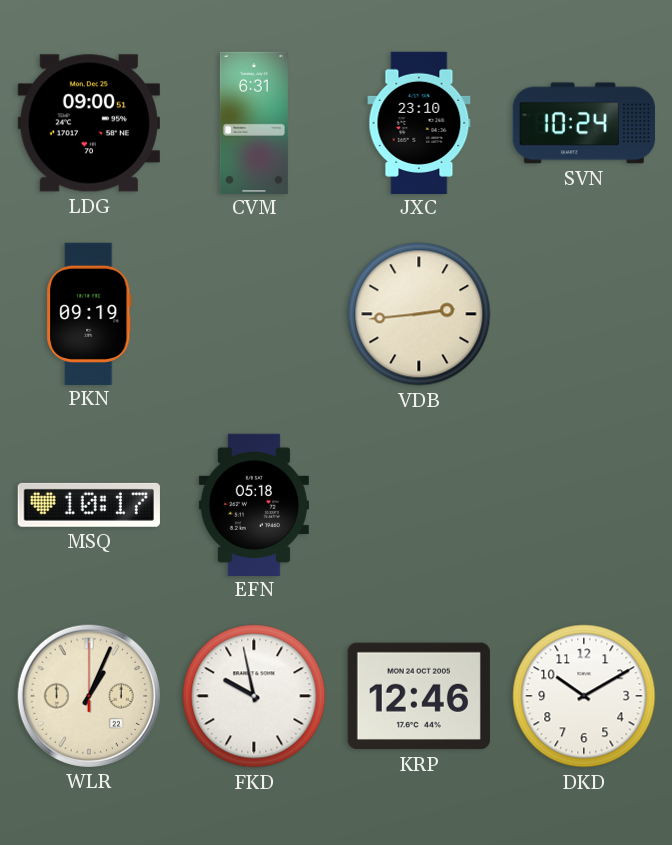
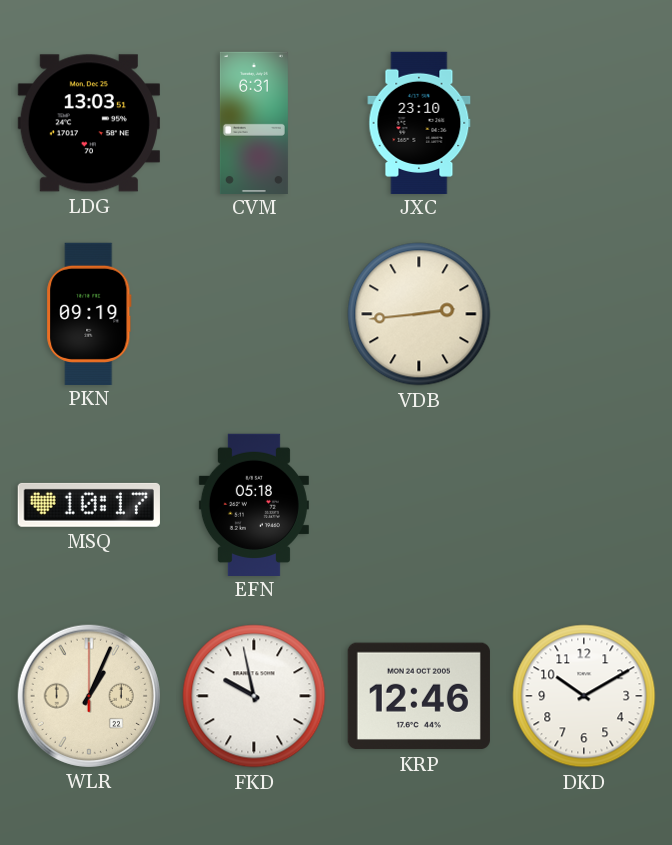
LDG: 09:00 -> 13:03
SVN: 10:24 -> none
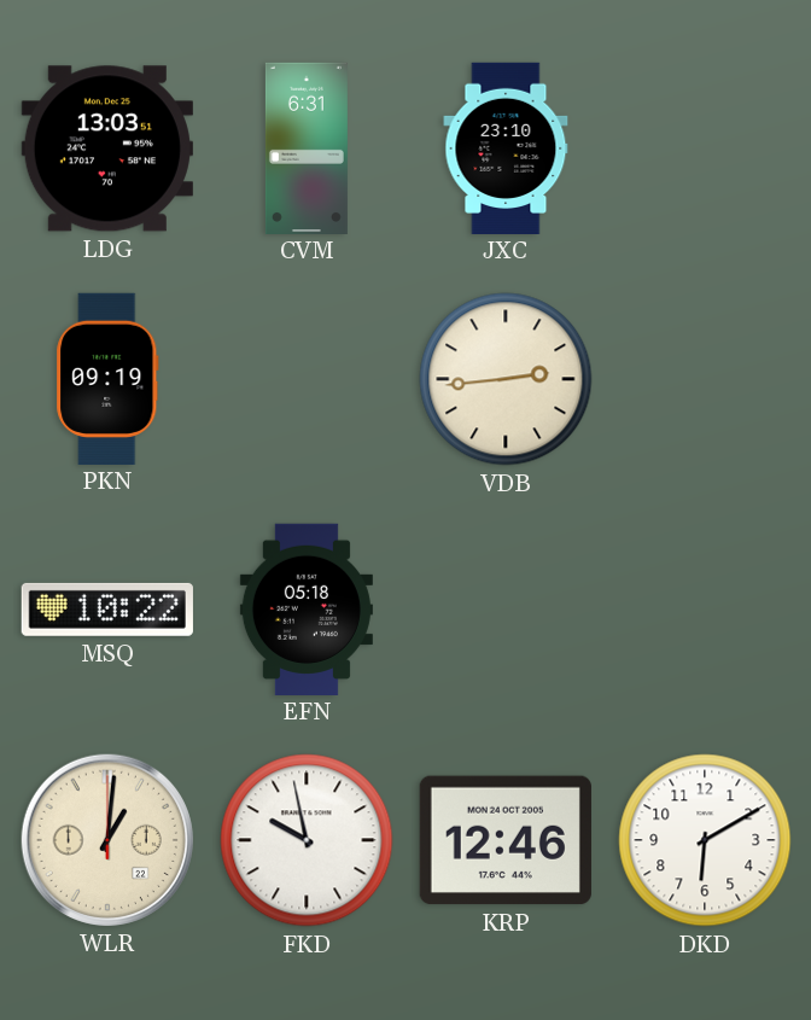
MSQ: 10:17 -> 10:22
WLR: 1:04 -> 1:01
DKD: 10:10 -> 6:10
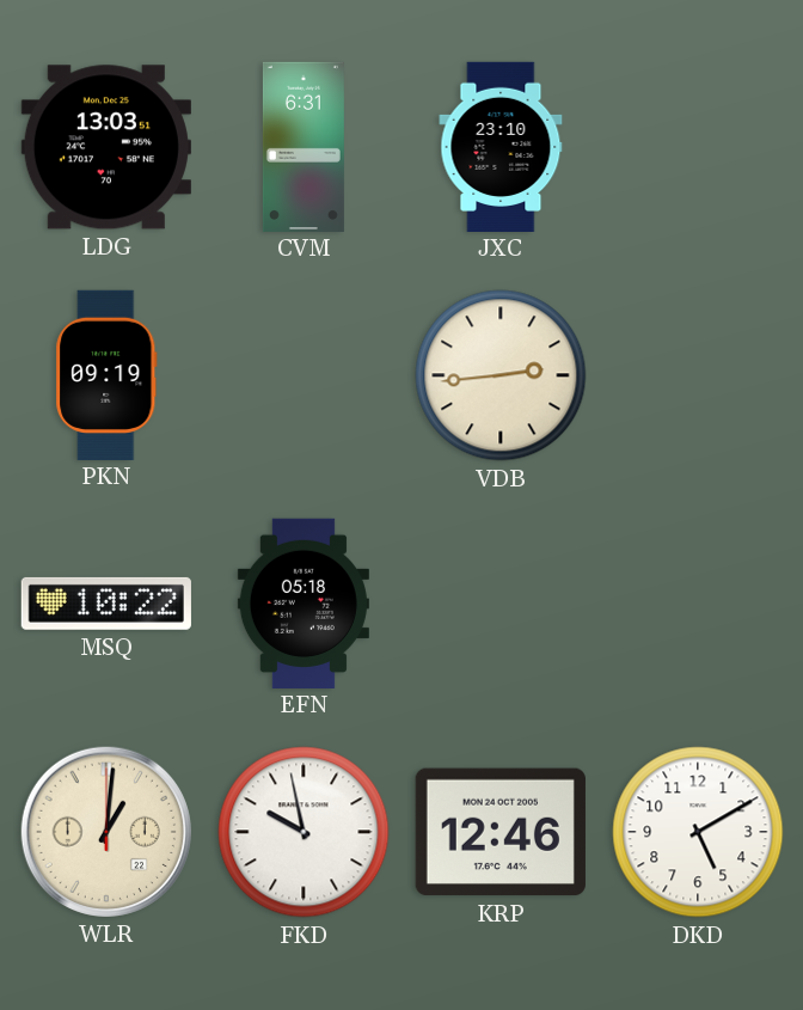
DKD: 6:10 -> 5:10
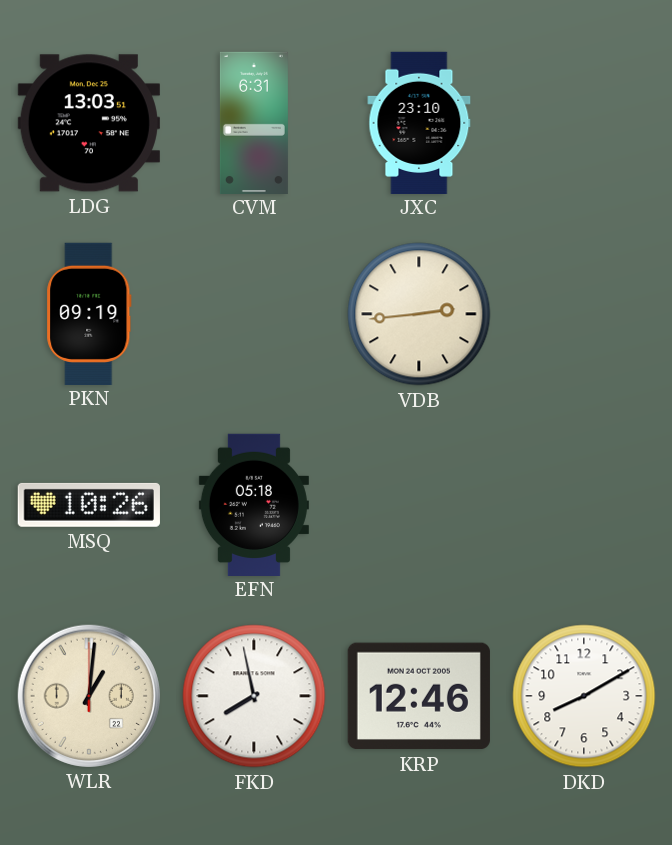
MSQ: 10:22 -> 10:26
FKD: 9:58 -> 7:58
DKD: 5:10 -> 8:10
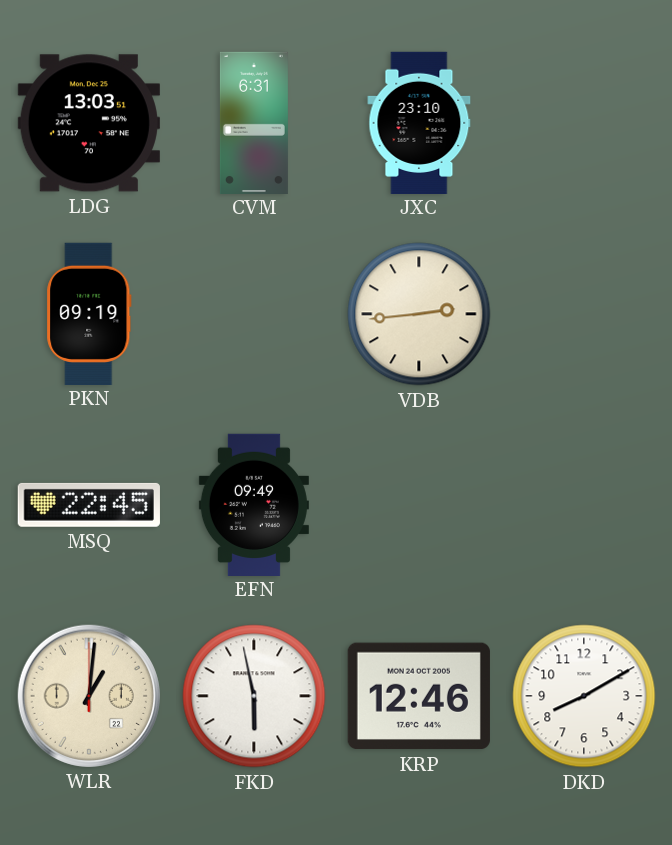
MSQ: 10:26 -> 22:45
EFN: 05:18 -> 09:49
FKD: 7:58 -> 5:58
